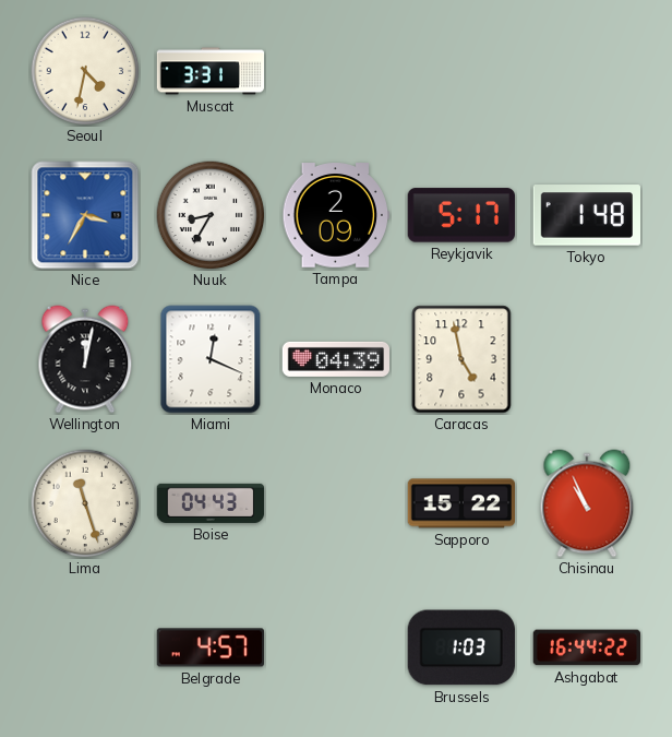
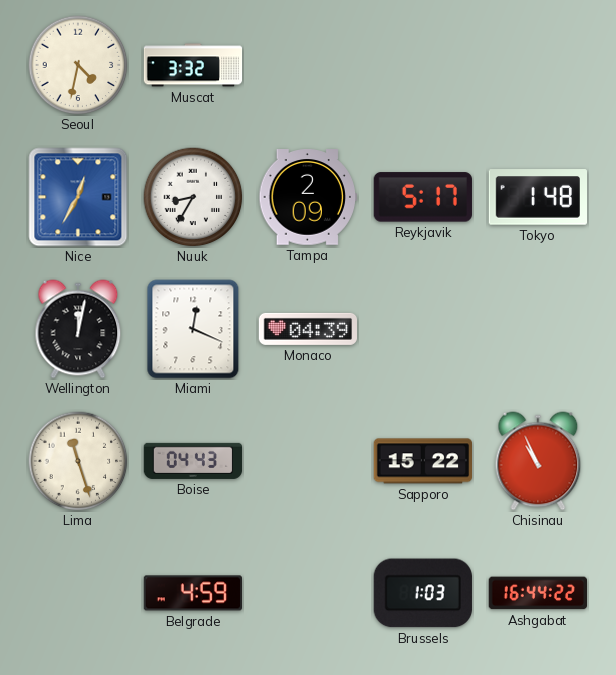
Muscat: 3:31 -> 3:32
Nice: 3:35 -> 12:35
Caracas: 4:58 -> none
Belgrade: 4:57 -> 4:59
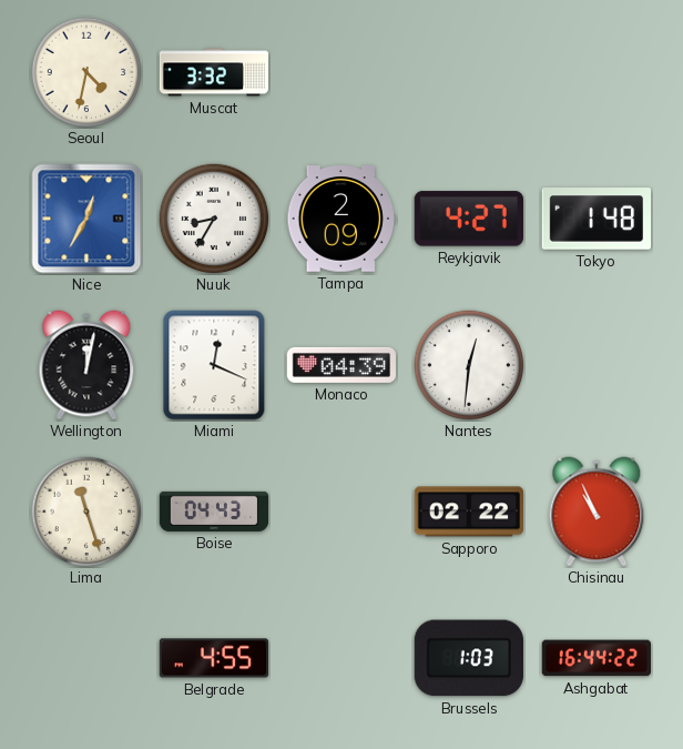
Reykjavik: 5:17 -> 4:27
Nantes: none -> 12:31
Sapporo: 15:22 -> 02:22
Belgrade: 4:59 -> 4:55
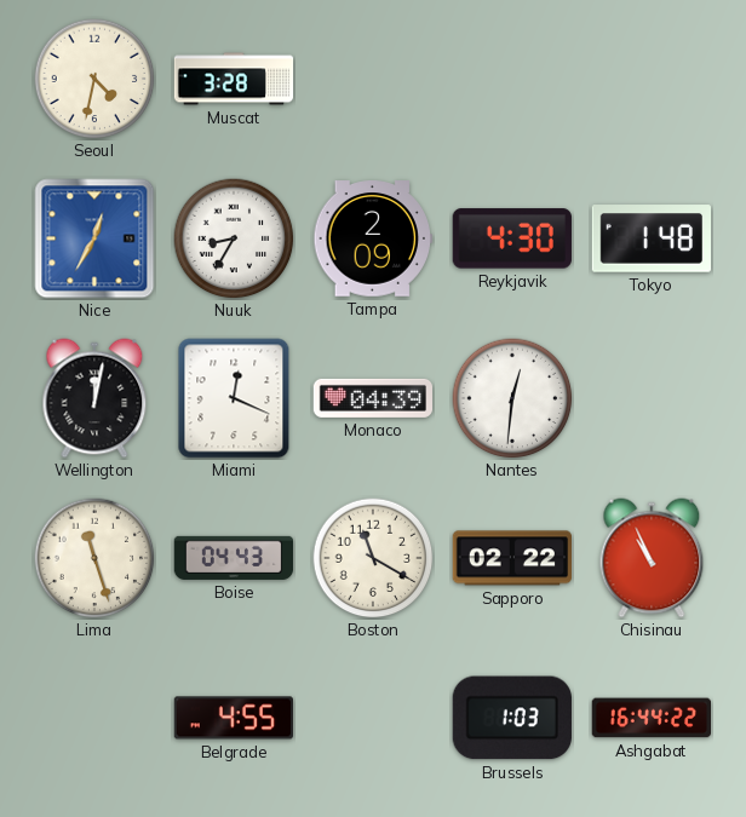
Muscat: 3:32 -> 3:28
Reykjavik: 4:27 -> 4:30
Boston: none -> 11:20
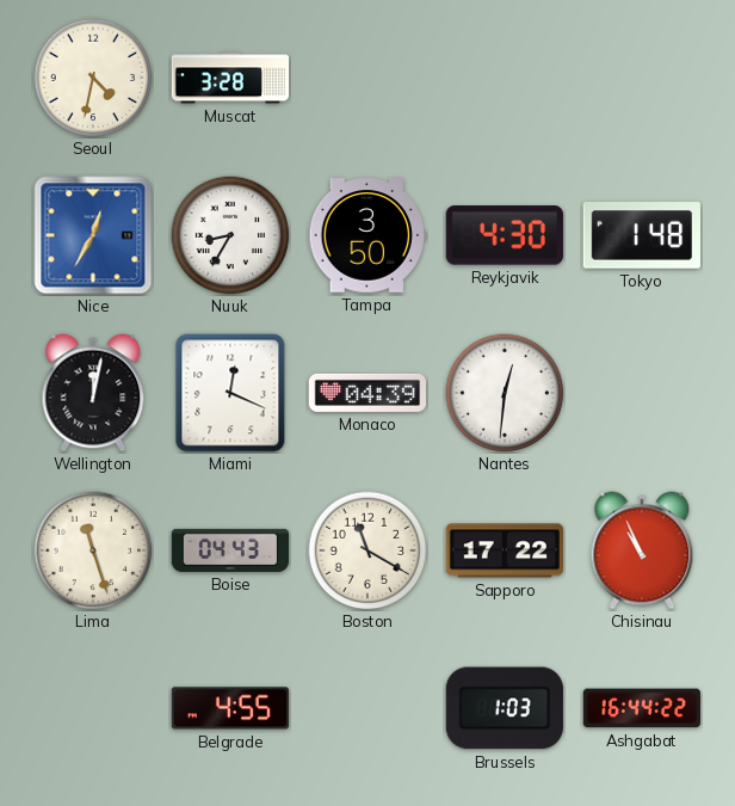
Tampa: 2:09 -> 3:50
Sapporo: 02:22 -> 17:22
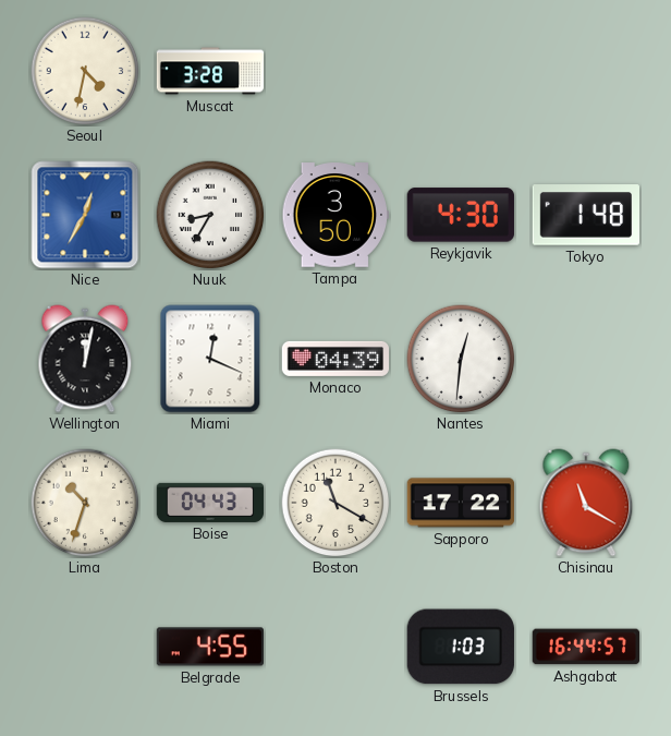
Lima: 11:27 -> 10:33
Chisinau: 10:56 -> 11:20
Ashgabat: 16:44:22 -> 16:44:57
